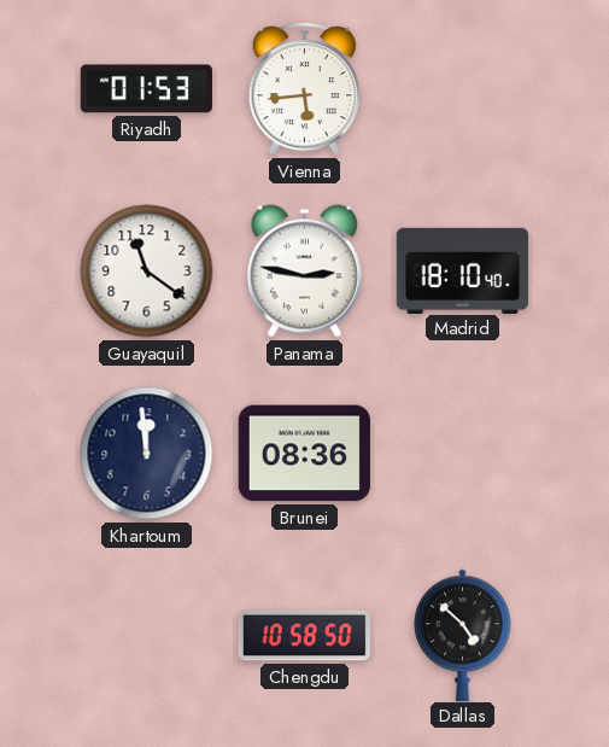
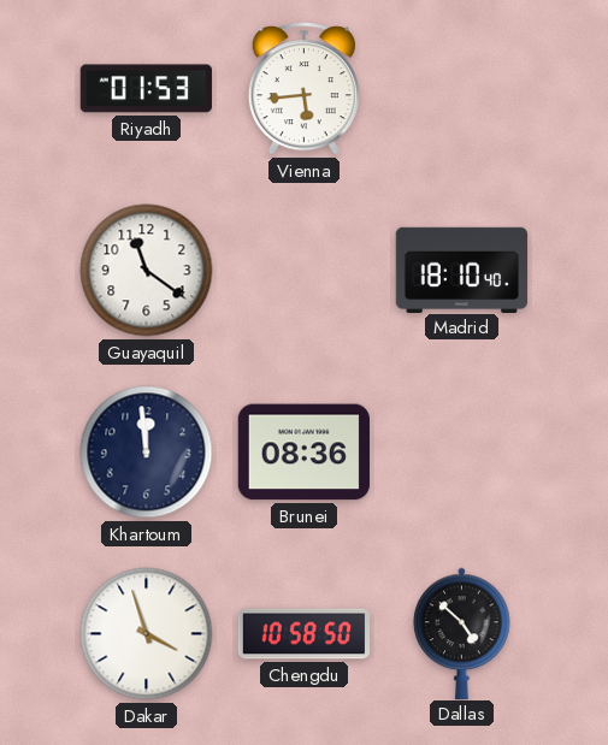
Panama: 2:47 -> none
Dakar: none -> 3:57
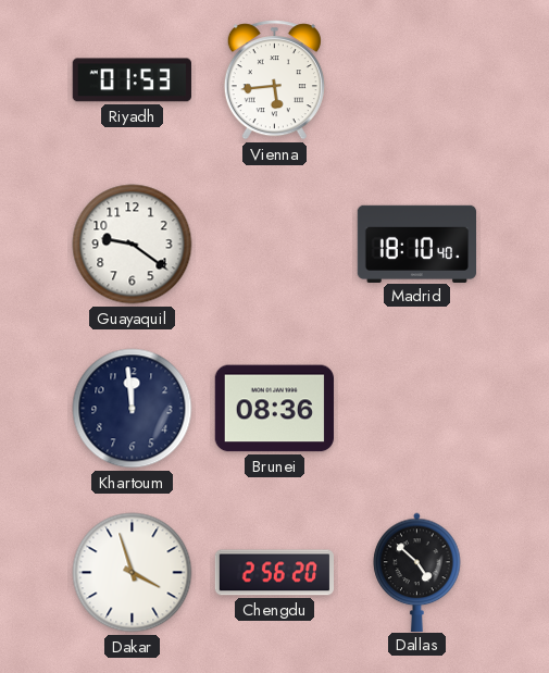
Guayaquil: 11:21 -> 9:21
Chengdu: 10:58 -> 2:56
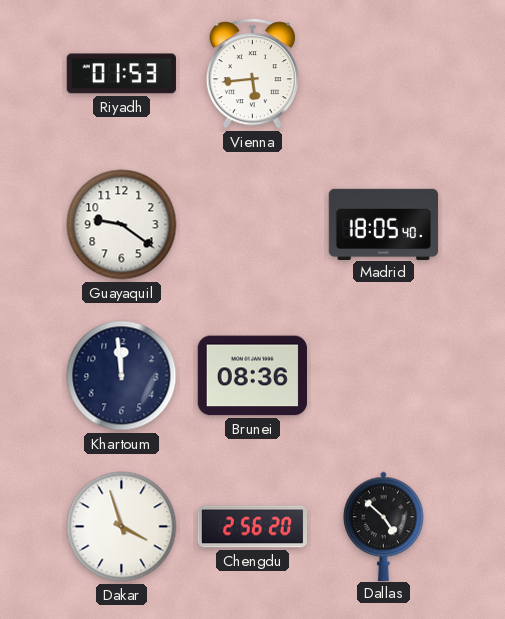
Madrid: 18:10 -> 18:05
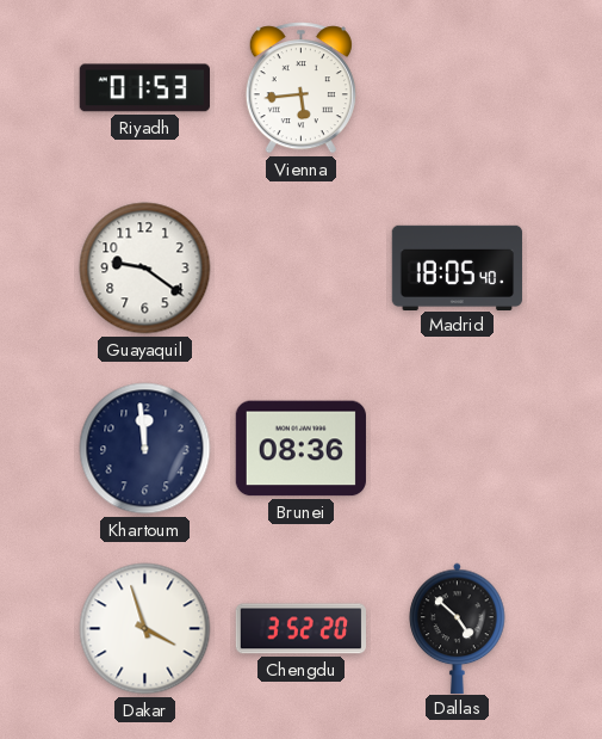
Chengdu: 2:56 -> 3:52
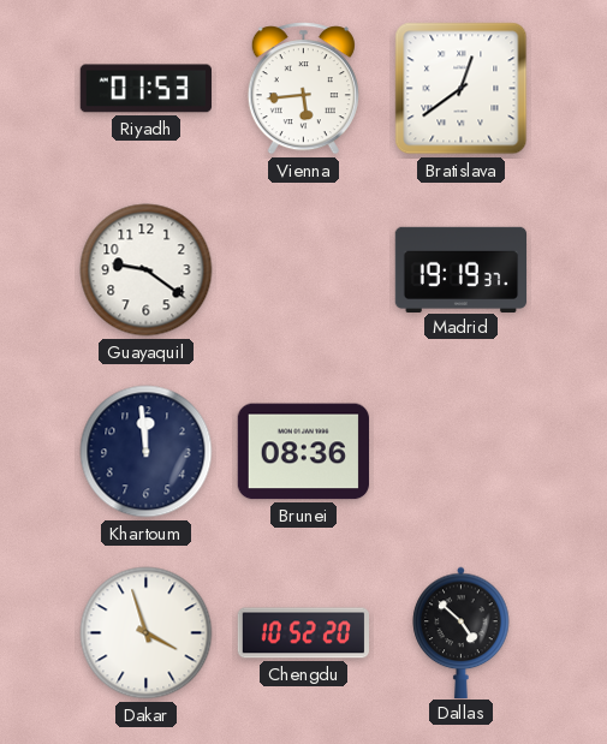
Bratislava: none -> 12:39
Madrid: 18:05 -> 19:19
Chengdu: 3:52 -> 10:52
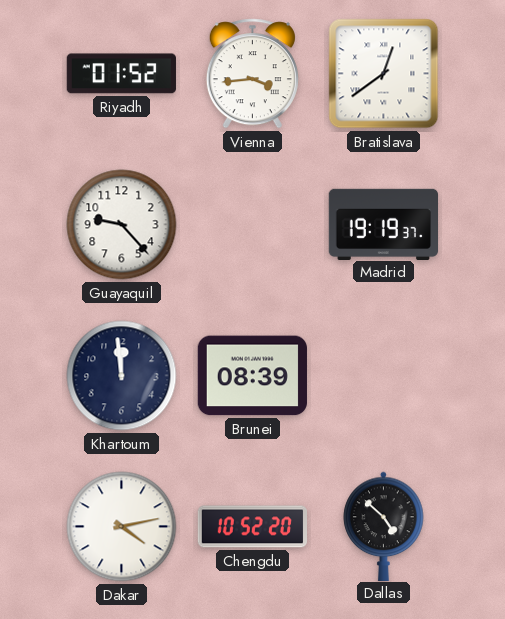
Riyadh: 01:53 -> 01:52
Vienna: 5:44 -> 3:44
Guayaquil: 9:21 -> 9:23
Brunei: 08:36 -> 08:39
Dakar: 3:57 -> 4:13
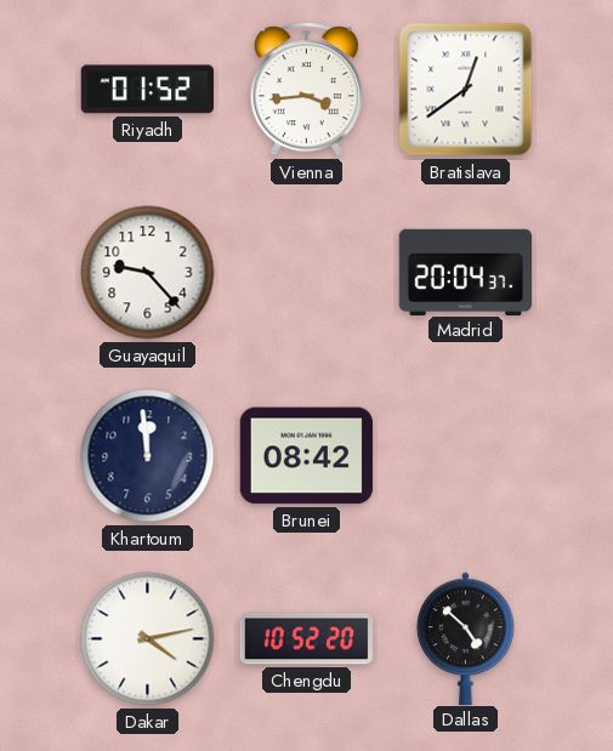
Madrid: 19:19 -> 20:04
Brunei: 08:39 -> 08:42
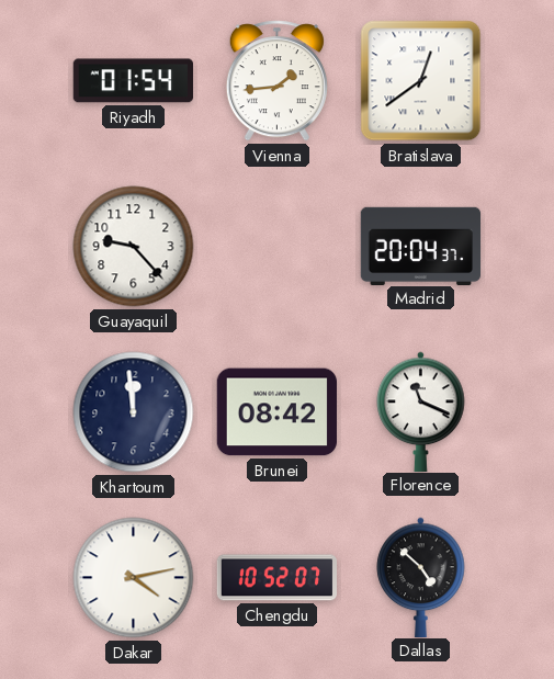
Riyadh: 01:52 -> 01:54
Vienna: 3:44 -> 1:44
Florence: none -> 11:19
Chengdu: 10:52:20 -> 10:52:07
